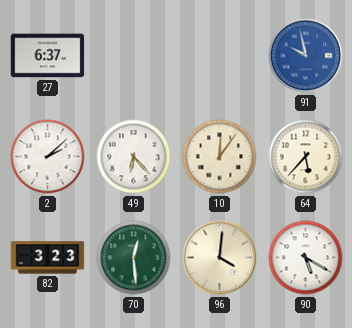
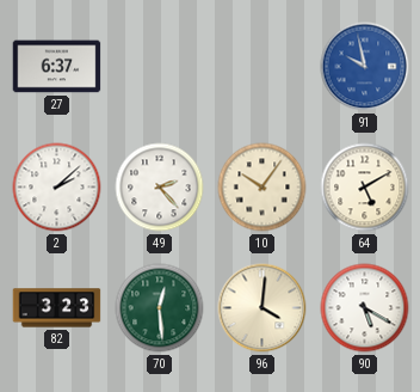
49: 6:23 -> 2:23
10: 12:06 -> 10:06
64: 5:37 -> 5:10
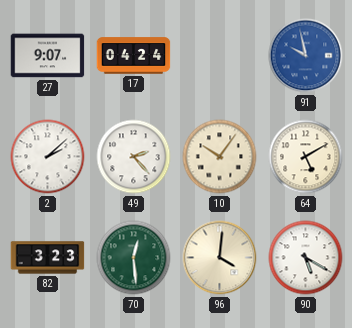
27: 6:37 -> 9:07
17: none -> 04:24
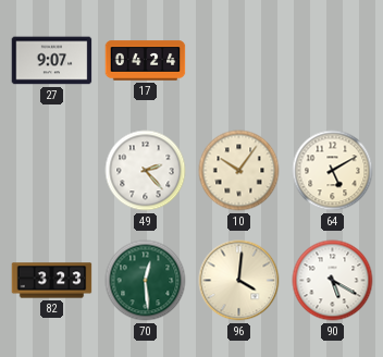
91: 9:58 -> none
2: 2:08 -> none
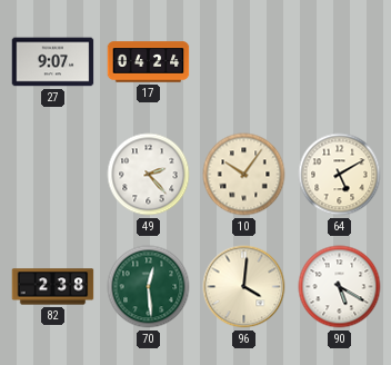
82: 3:23 -> 2:38
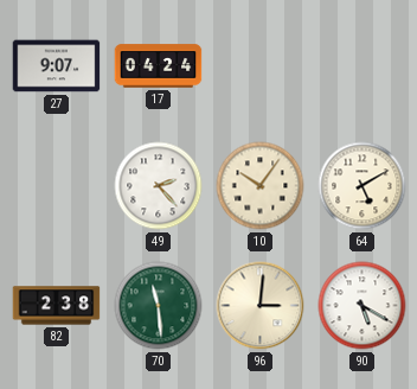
70: 12:29 -> 11:29
96: 4:01 -> 3:01
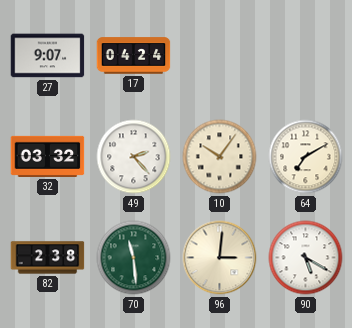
32: none -> 03:32
64: 5:10 -> 7:10
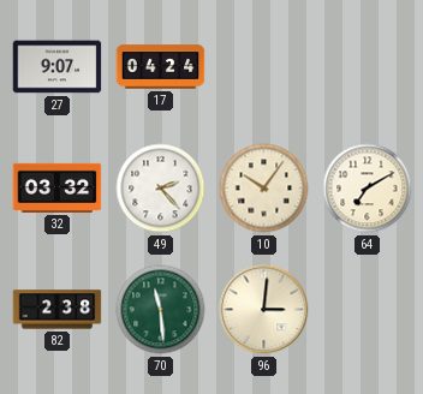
90: 5:20 -> none
